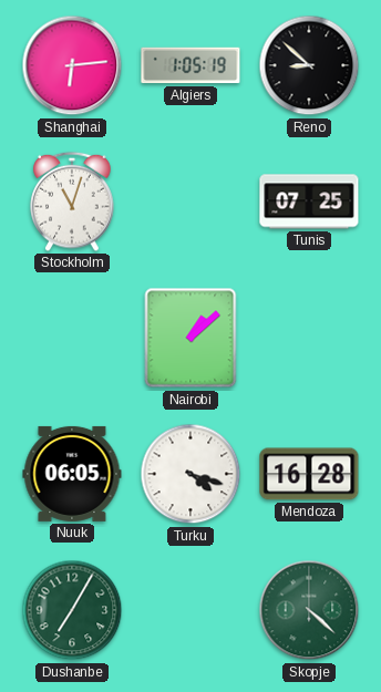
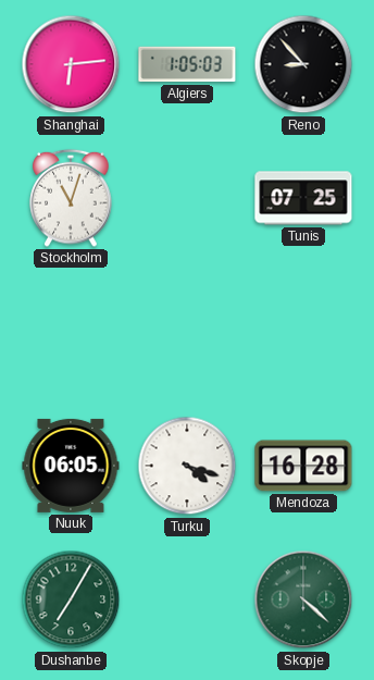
Algiers: 1:05:19 -> 1:05:03
Reno: 8:52 -> 8:53
Nairobi: 1:08 -> none
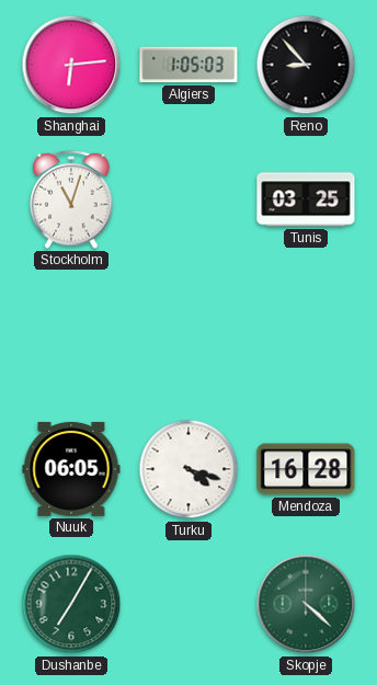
Tunis: 07:25 -> 03:25
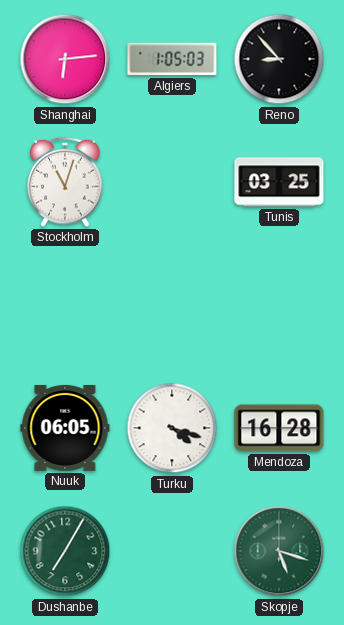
Skopje: 4:22 -> 5:18
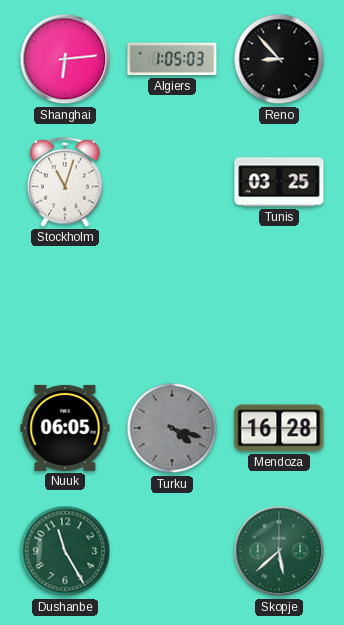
Turku dial: white -> grey
Dushanbe: 7:05 -> 11:25
Skopje: 5:18 -> 5:38
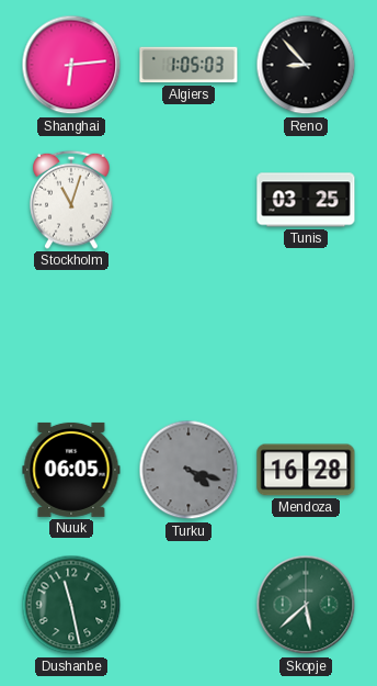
Dushanbe: 11:25 -> 11:28
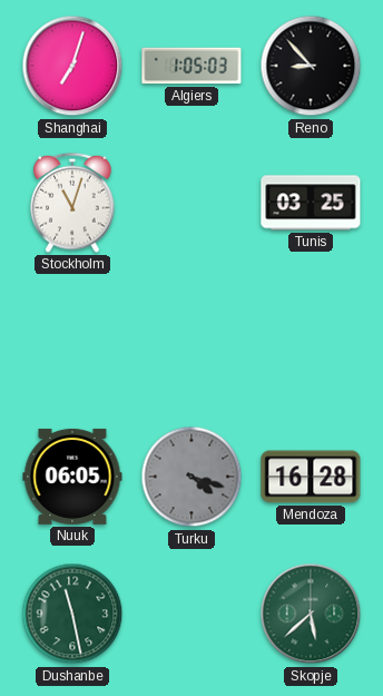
Shanghai: 6:14 -> 7:03
